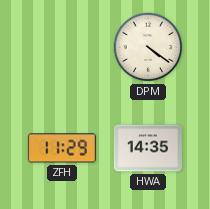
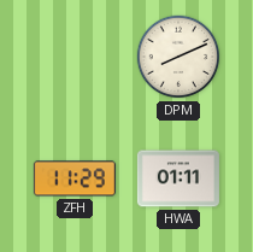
DPM: 4:21 -> 8:11
HWA: 14:35 -> 01:11
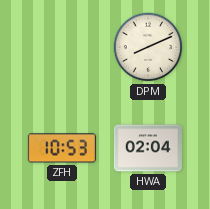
ZFH: 11:29 -> 10:53
HWA: 01:11 -> 02:04
